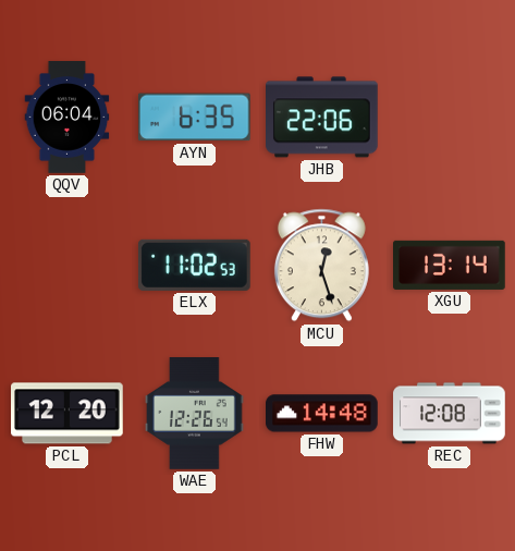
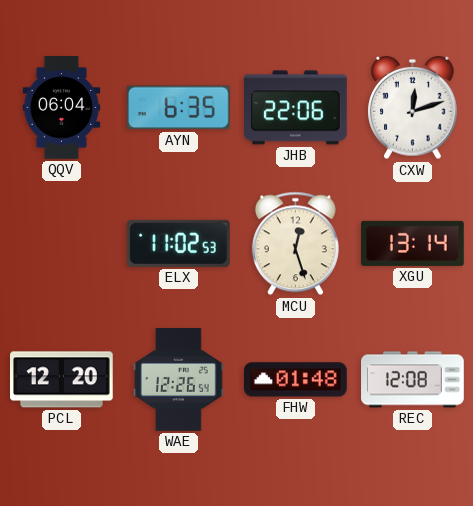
CXW: none -> 12:12
FHW: 14:48 -> 01:48
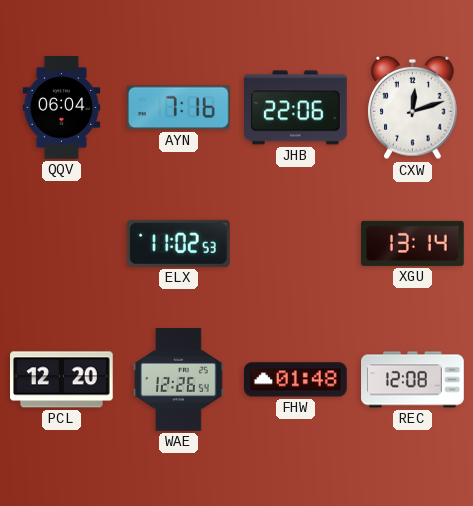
AYN: 6:35 -> 7:16
MCU: 12:27 -> none
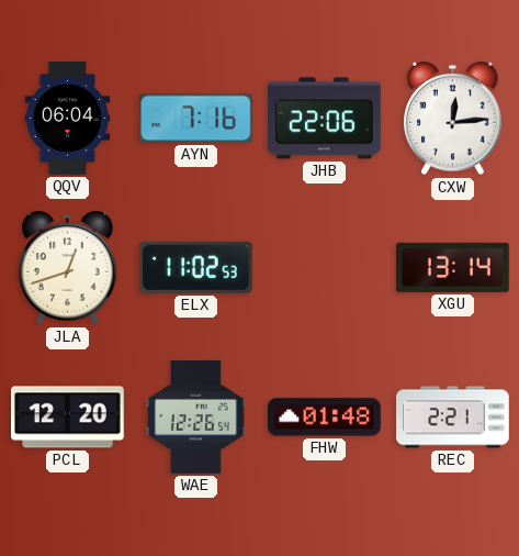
CXW: 12:12 -> 12:14
JLA: none -> 12:42
REC: 12:08 -> 2:21
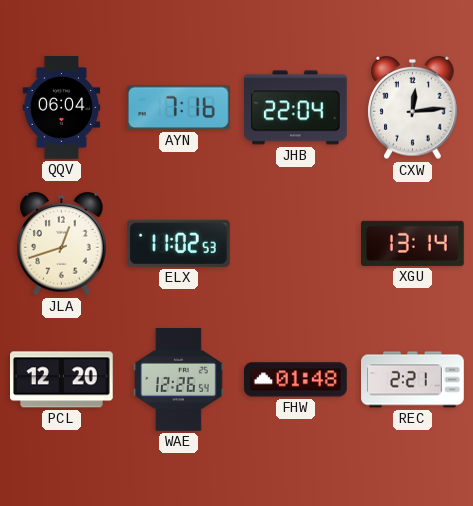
JHB: 22:06 -> 22:04
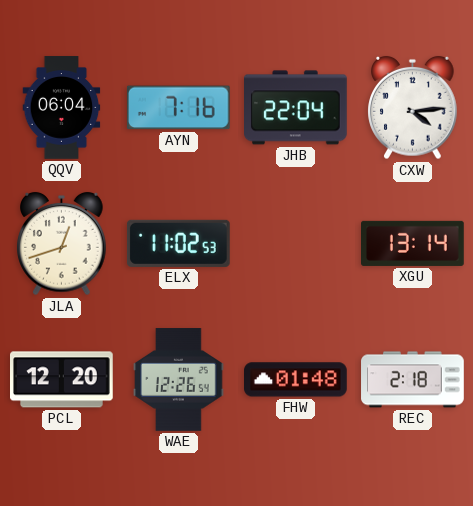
CXW: 12:14 -> 4:14
REC: 2:21 -> 2:18
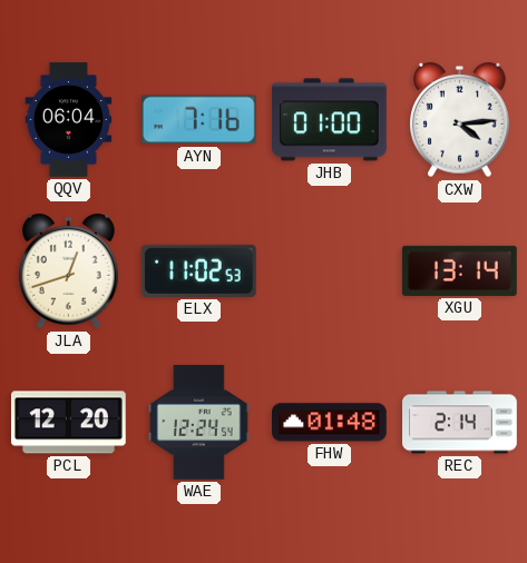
JHB: 22:04 -> 01:00
WAE: 12:26 -> 12:24
REC: 2:18 -> 2:14
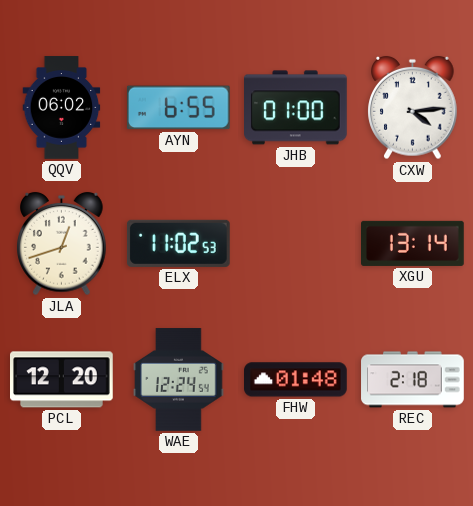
QQV: 06:04 -> 06:02
AYN: 7:16 -> 6:55
REC: 2:14 -> 2:18
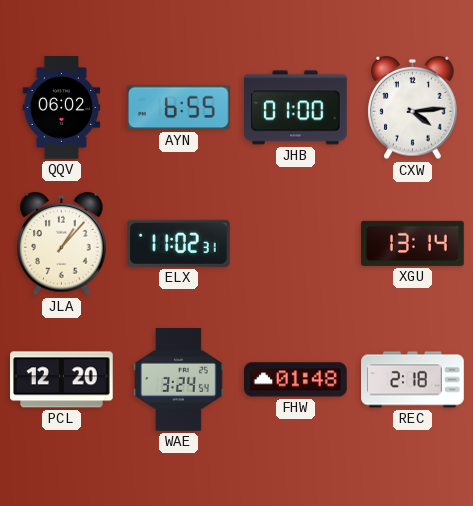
JLA: 12:42 -> 1:07
ELX: 11:02:53 -> 11:02:31
WAE: 12:24 -> 3:24
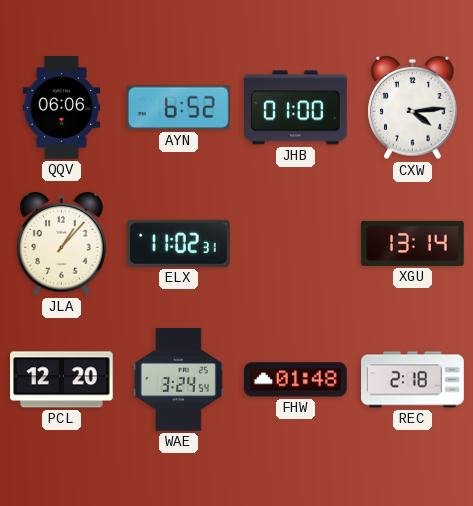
QQV: 06:02 -> 06:06
AYN: 6:55 -> 6:52
